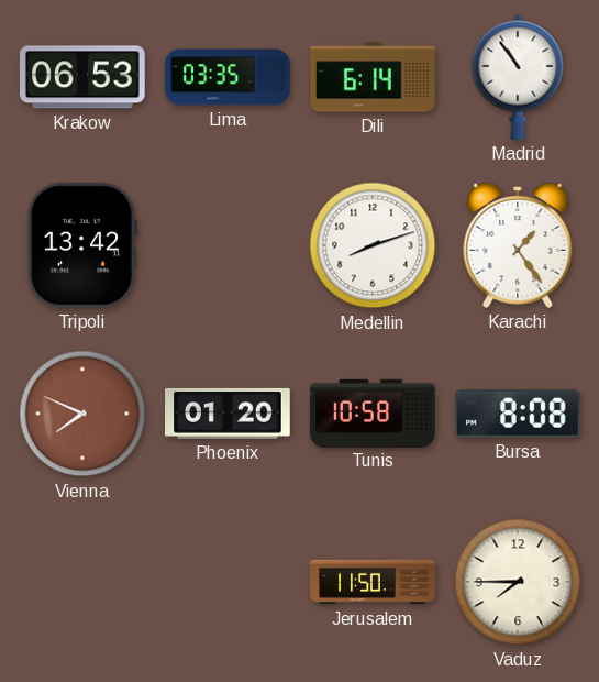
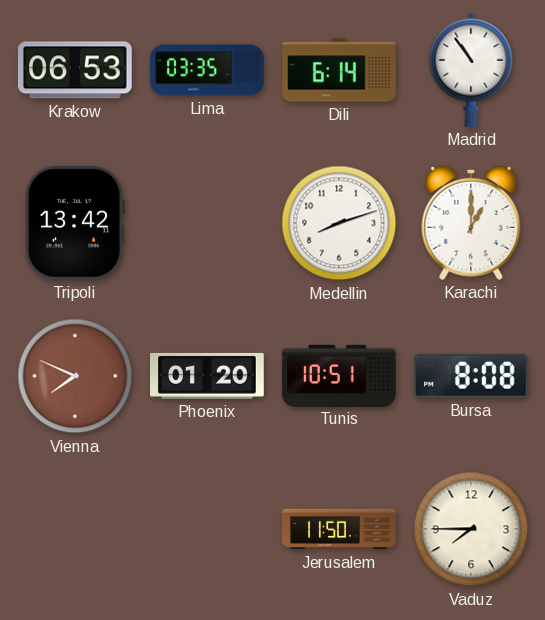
Karachi: 1:24 -> 1:00
Tunis: 10:58 -> 10:51
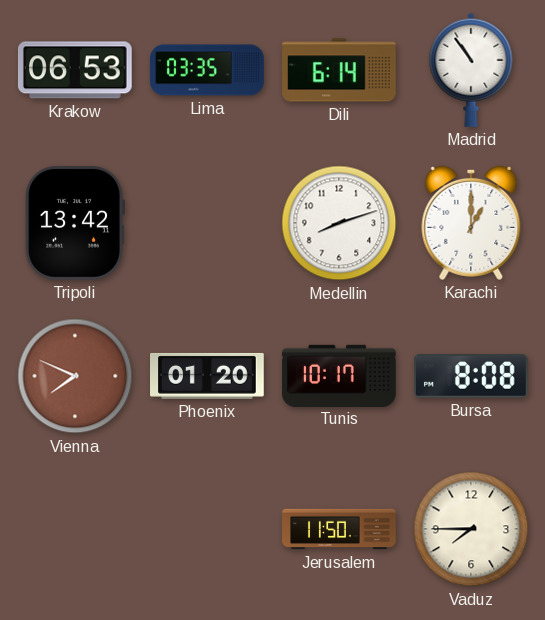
Tunis: 10:51 -> 10:17
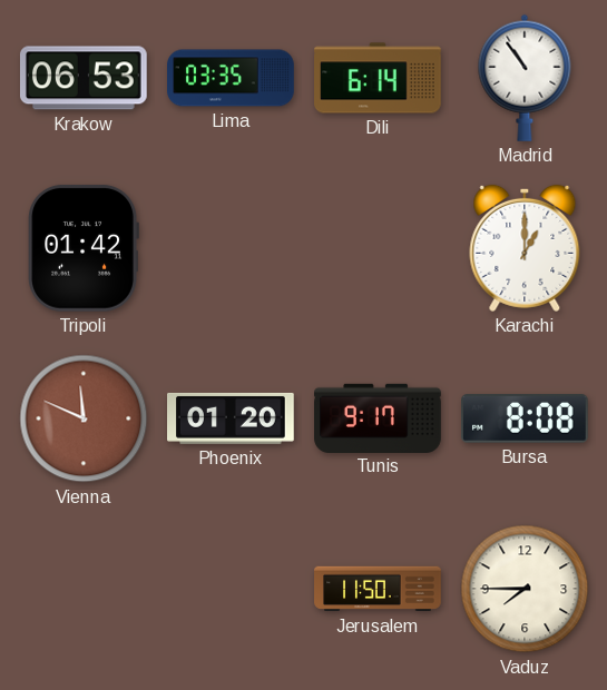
Tripoli: 13:42 -> 01:42
Medellin: 8:12 -> none
Vienna: 7:49 -> 11:49
Tunis: 10:17 -> 9:17
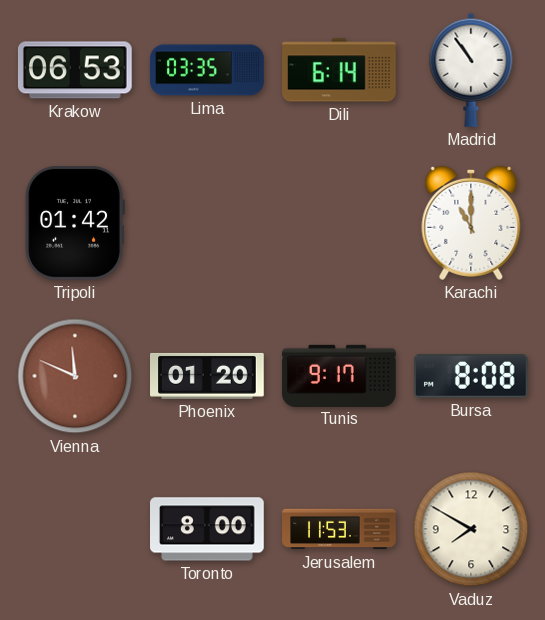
Karachi: 1:00 -> 11:00
Toronto: none -> 8:00
Jerusalem: 11:50 -> 11:53
Vaduz: 7:45 -> 7:50
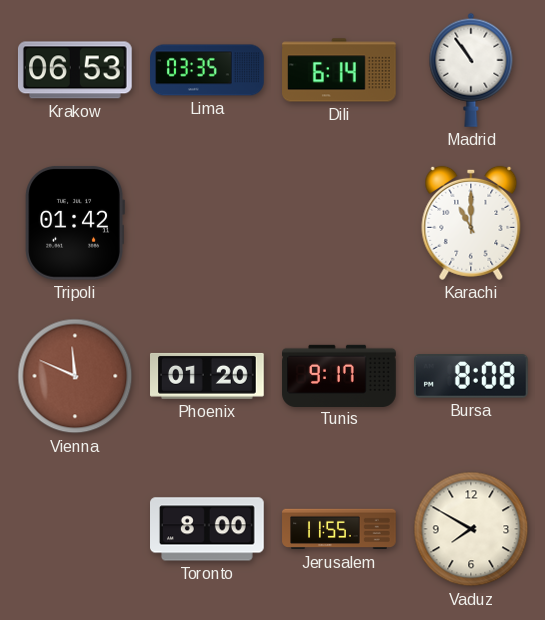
Jerusalem: 11:53 -> 11:55
